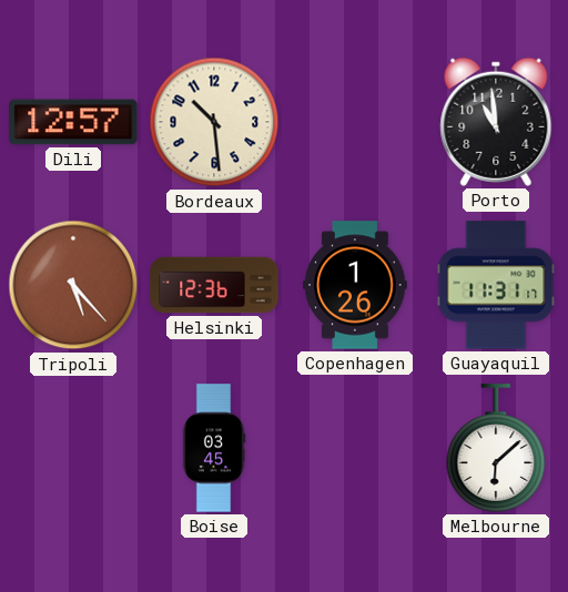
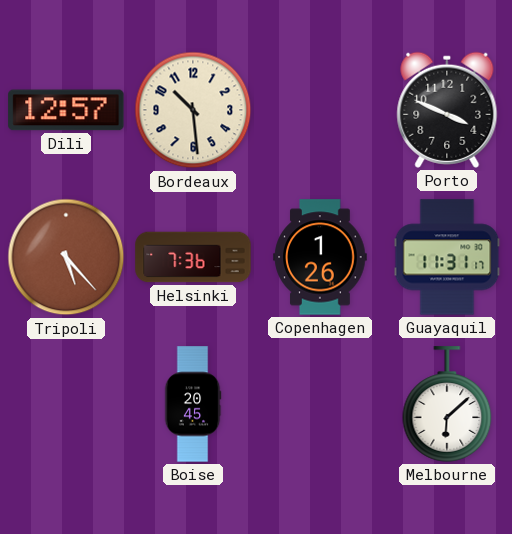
Porto: 10:59 -> 3:49
Helsinki: 12:36 -> 7:36
Boise: 03:45 -> 20:45
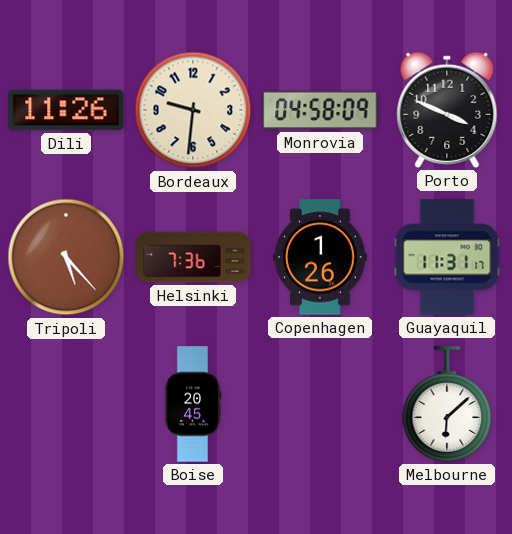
Dili: 12:57 -> 11:26
Bordeaux: 10:29 -> 9:31
Monrovia: none -> 04:58
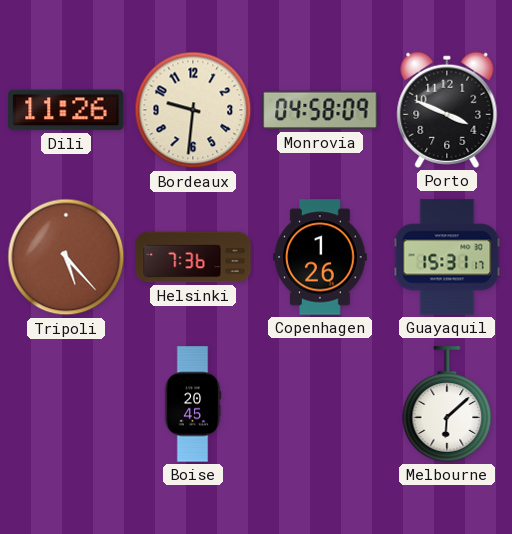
Guayaquil: 11:31 -> 15:31
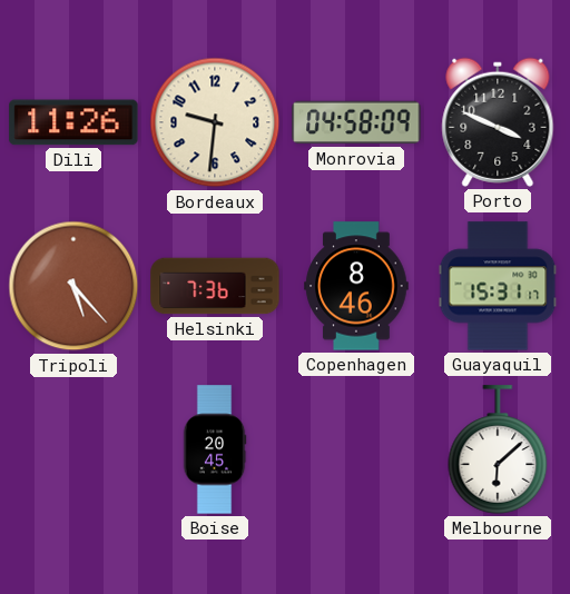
Copenhagen: 1:26 -> 8:46
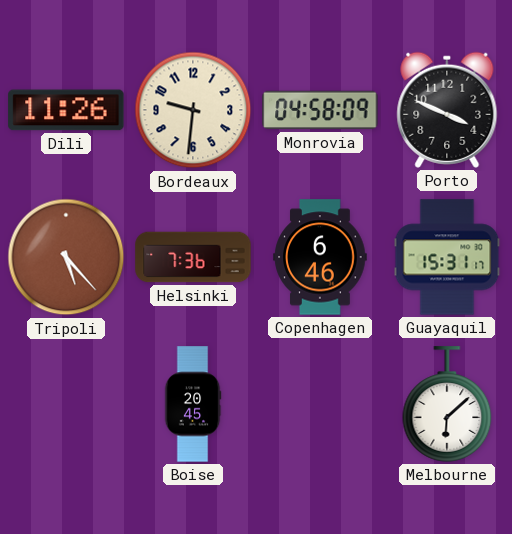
Copenhagen: 8:46 -> 6:46
